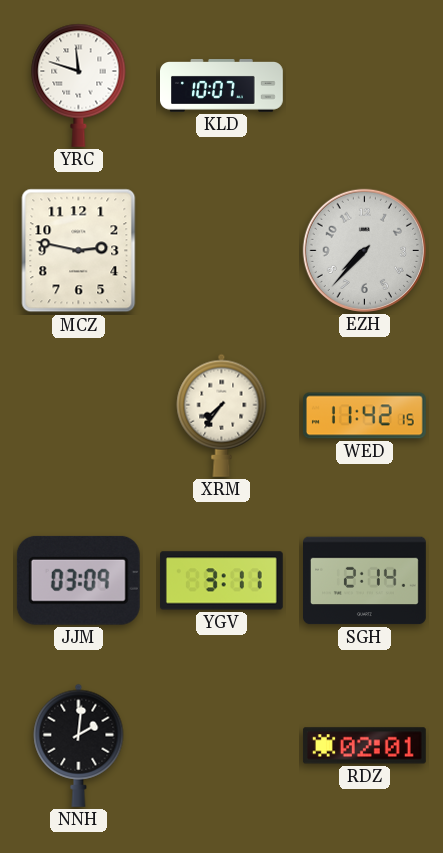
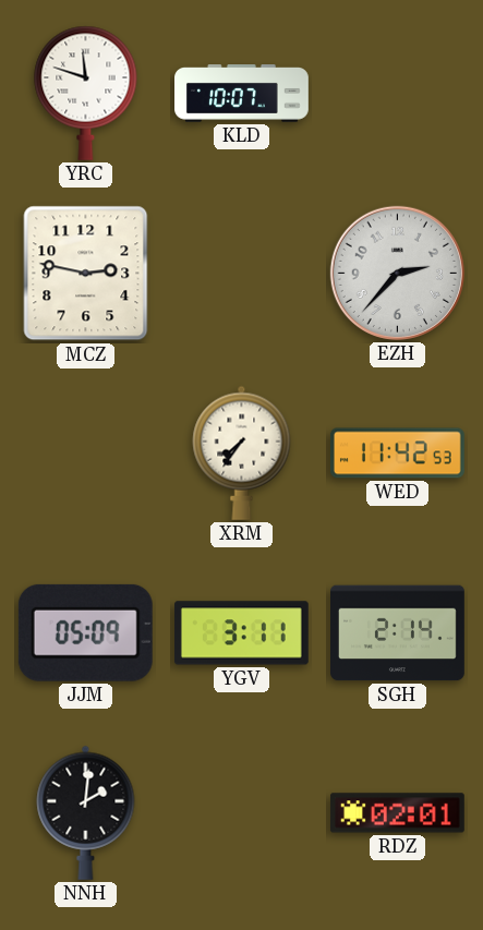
EZH: 7:37 -> 2:37
WED: 11:42:15 -> 11:42:53
JJM: 03:09 -> 05:09
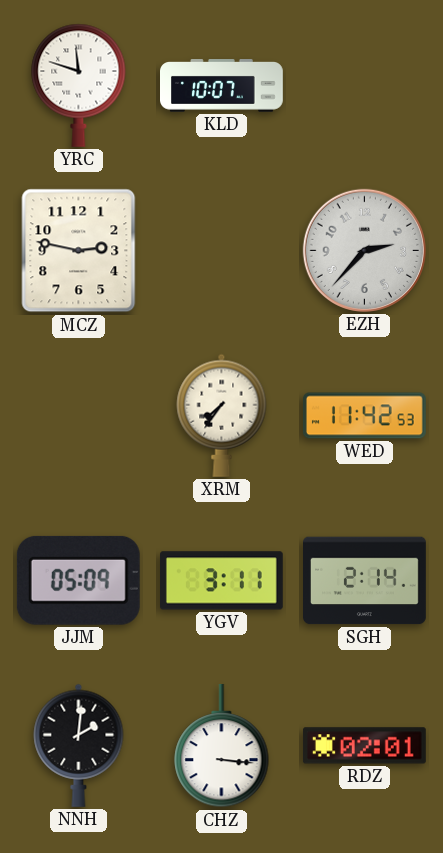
CHZ: none -> 3:16
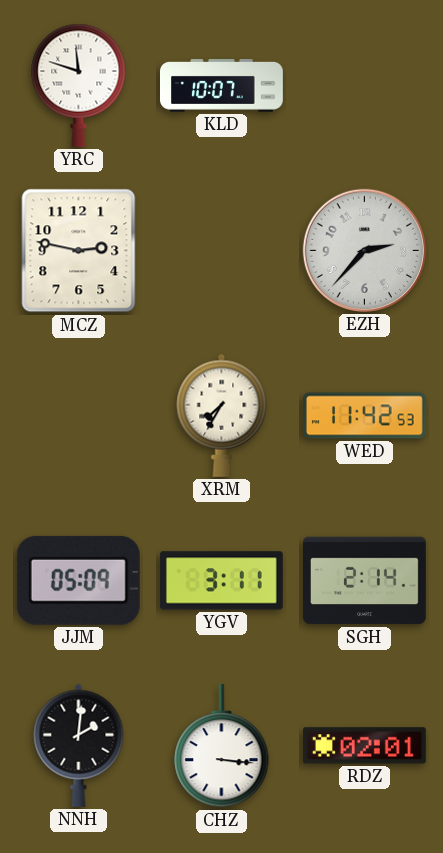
XRM: 7:36 -> 7:35
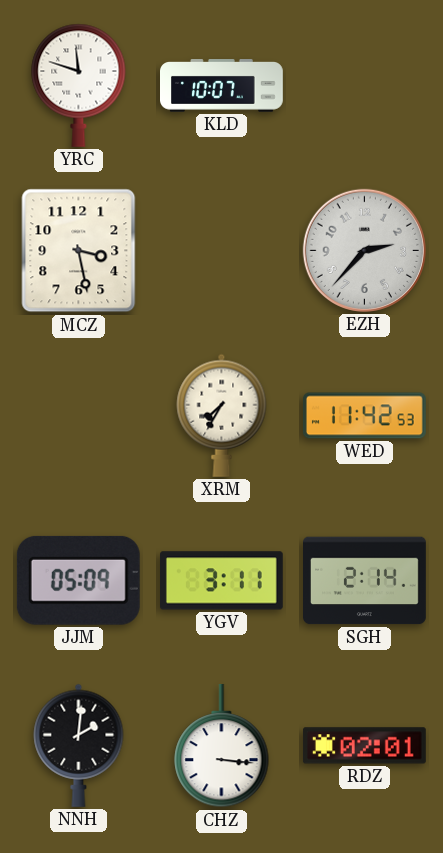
MCZ: 2:47 -> 3:28
